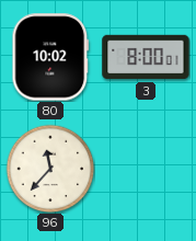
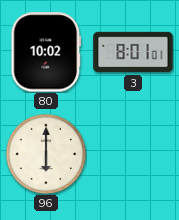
3: 8:00 -> 8:01
96: 11:37 -> 6:00
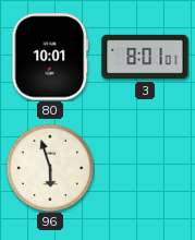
80: 10:02 -> 10:01
96: 6:00 -> 5:57
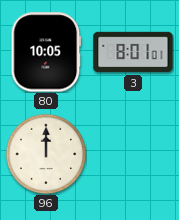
80: 10:01 -> 10:05
96: 5:57 -> 12:00
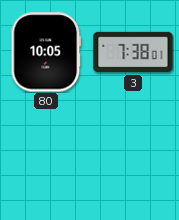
3: 8:01 -> 7:38
96: 12:00 -> none
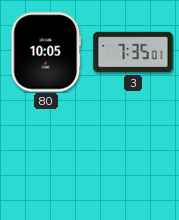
3: 7:38 -> 7:35
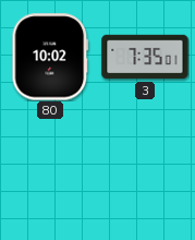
80: 10:05 -> 10:02
